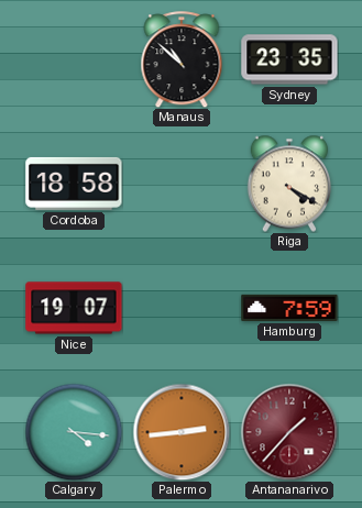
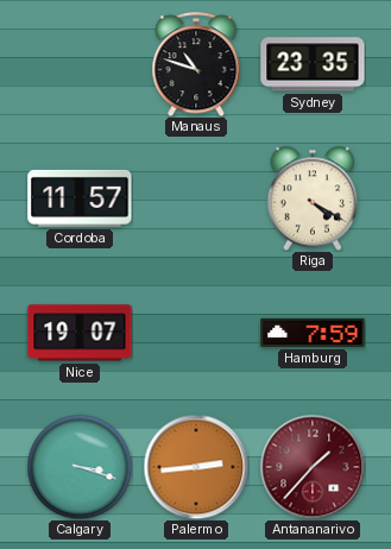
Manaus: 10:52 -> 10:48
Cordoba: 18:58 -> 11:57
Calgary: 4:16 -> 3:18
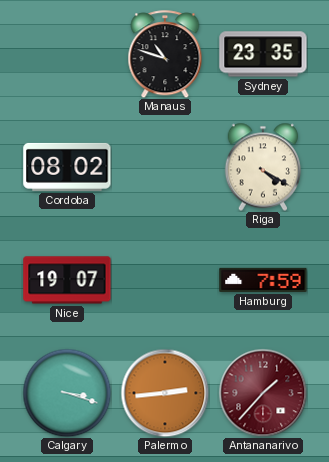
Cordoba: 11:57 -> 08:02
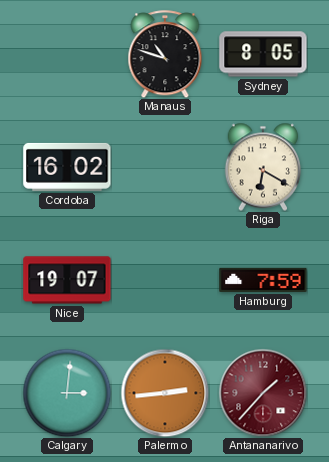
Sydney: 23:35 -> 8:05
Cordoba: 08:02 -> 16:02
Riga: 4:20 -> 6:20
Calgary: 3:18 -> 3:01
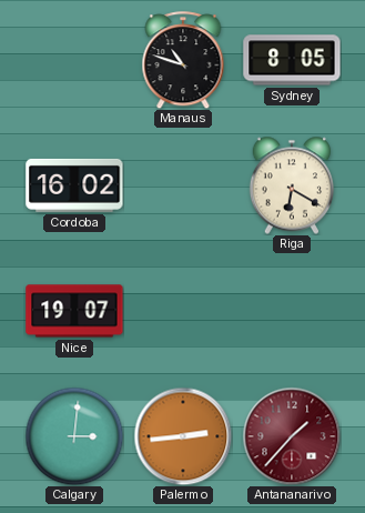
Hamburg: 7:59 -> none
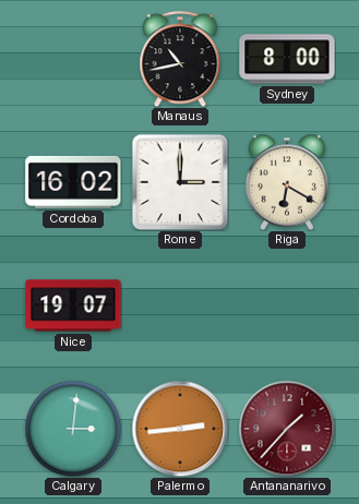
Manaus: 10:48 -> 10:43
Sydney: 8:05 -> 8:00
Rome: none -> 3:00
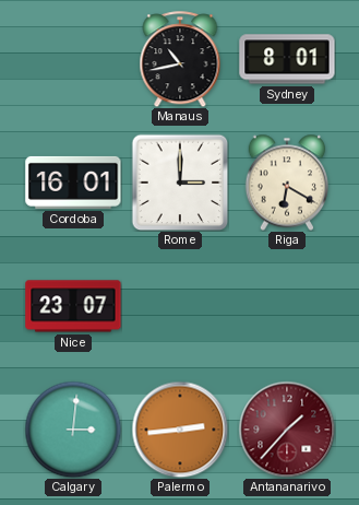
Sydney: 8:00 -> 8:01
Cordoba: 16:02 -> 16:01
Nice: 19:07 -> 23:07
